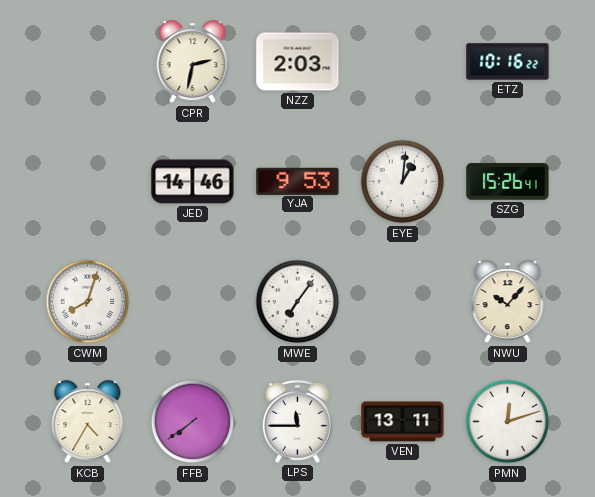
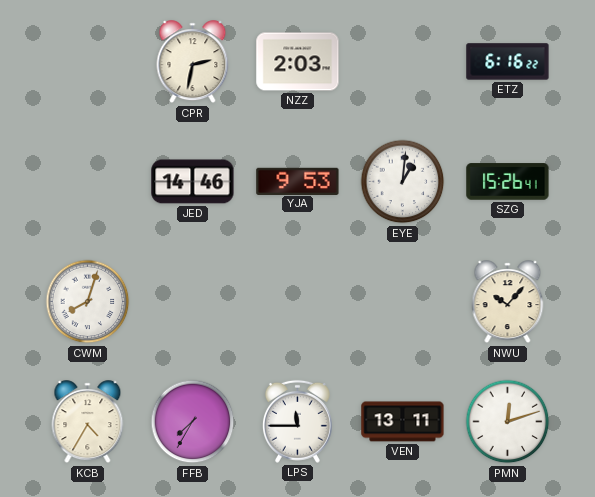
ETZ: 10:16 -> 6:16
MWE: 7:06 -> none
FFB: 7:39 -> 7:35
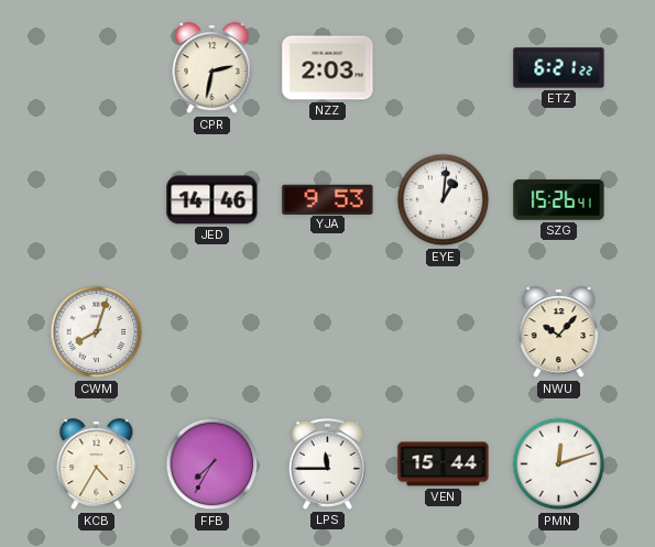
ETZ: 6:16 -> 6:21
VEN: 13:11 -> 15:44
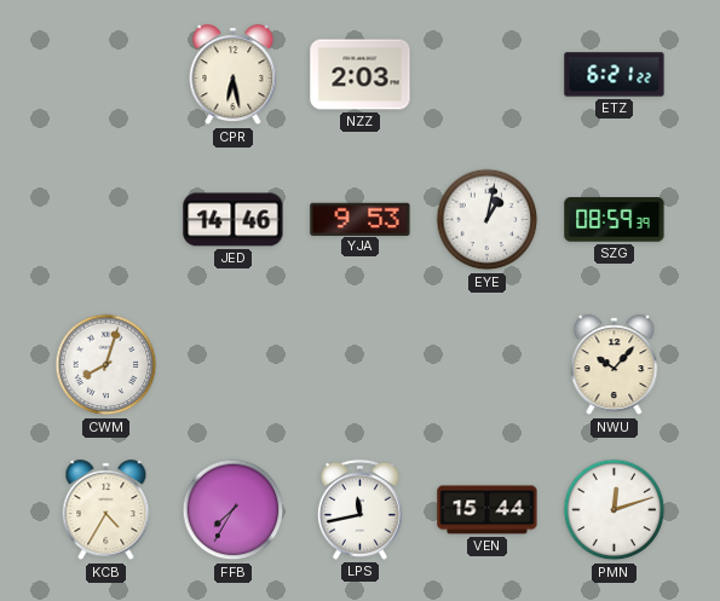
CPR: 2:32 -> 6:28
EYE: 1:01 -> 1:02
SZG: 15:26 -> 08:59
LPS: 11:45 -> 11:43
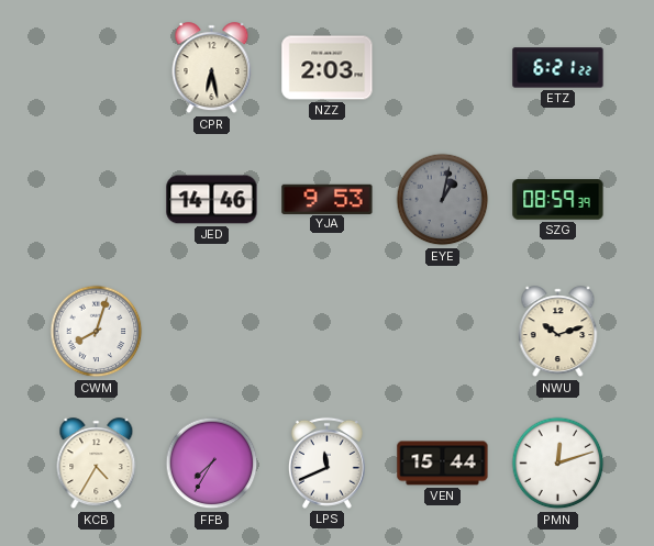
EYE dial: white -> grey
NWU: 10:07 -> 10:12
LPS: 11:43 -> 11:41
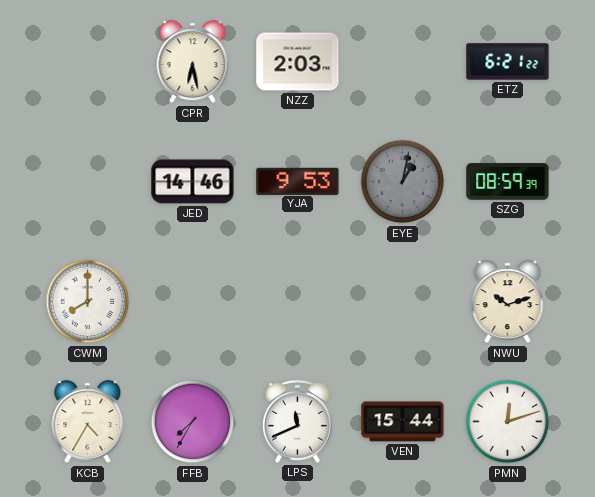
CWM: 8:03 -> 8:00
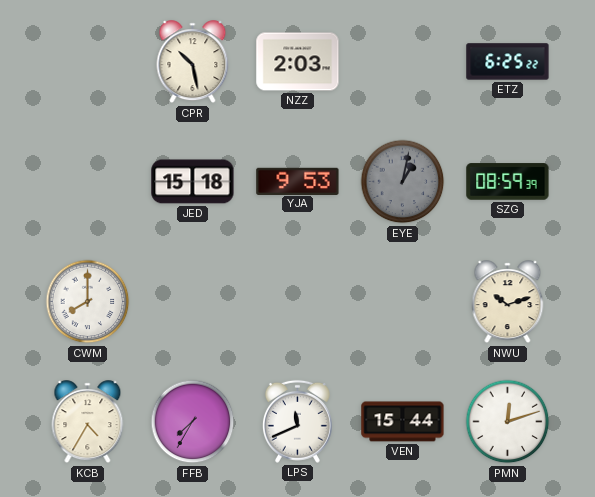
CPR: 6:28 -> 10:28
ETZ: 6:21 -> 6:25
JED: 14:46 -> 15:18
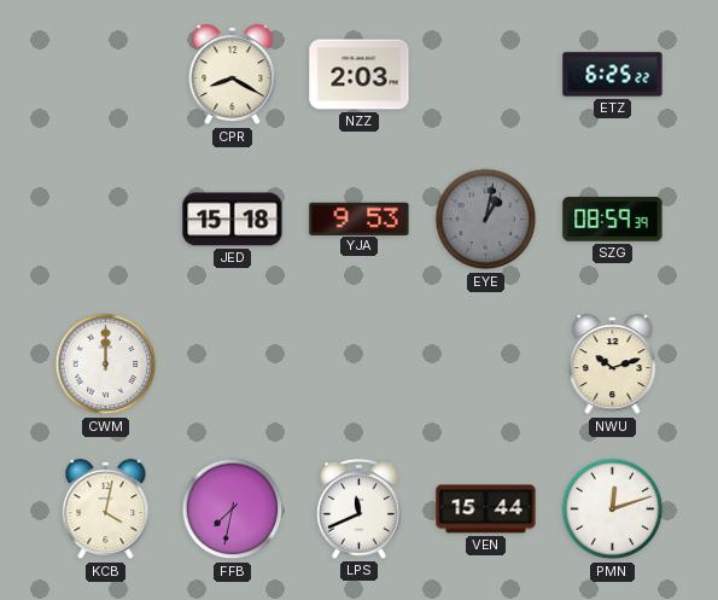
CPR: 10:28 -> 8:20
CWM: 8:00 -> 12:00
KCB: 4:35 -> 4:02
FFB: 7:35 -> 7:32
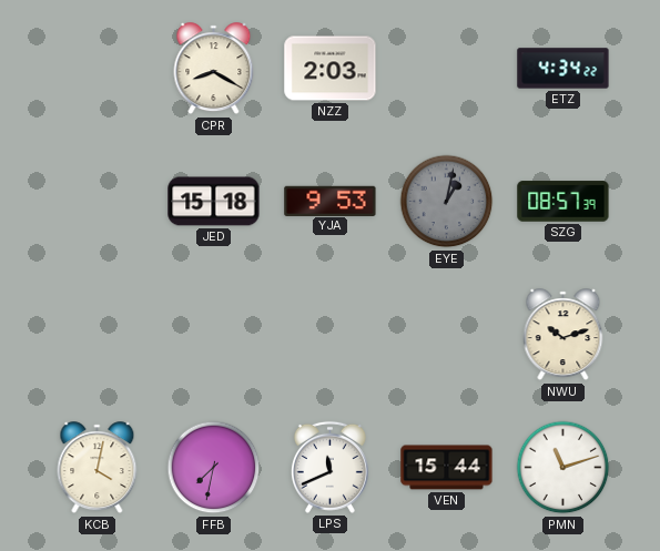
ETZ: 6:25 -> 4:34
SZG: 08:59 -> 08:57
CWM: 12:00 -> none
PMN: 12:12 -> 11:12
